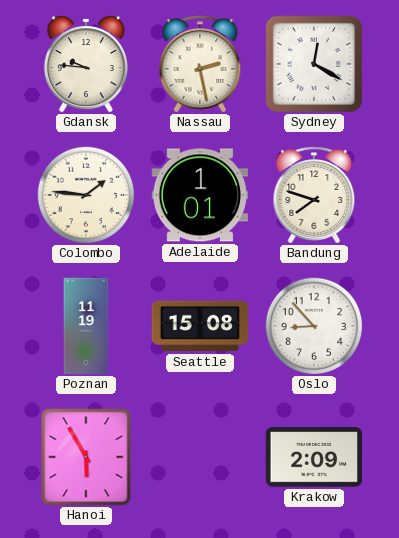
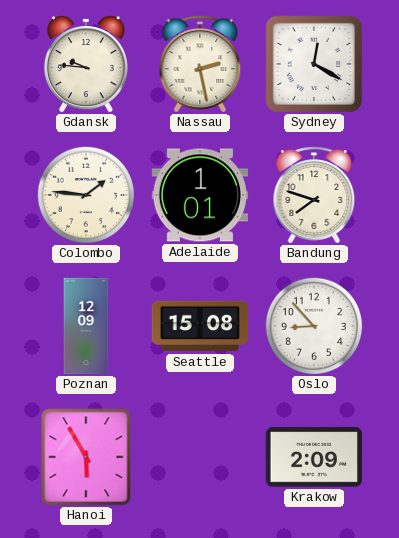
Poznan: 11:19 -> 12:09
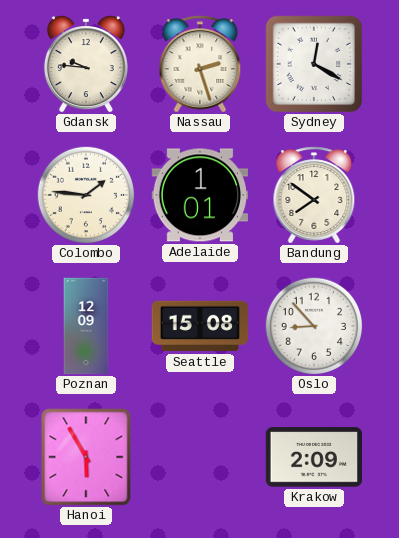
Nassau: 2:28 -> 2:27
Bandung: 7:48 -> 7:51
